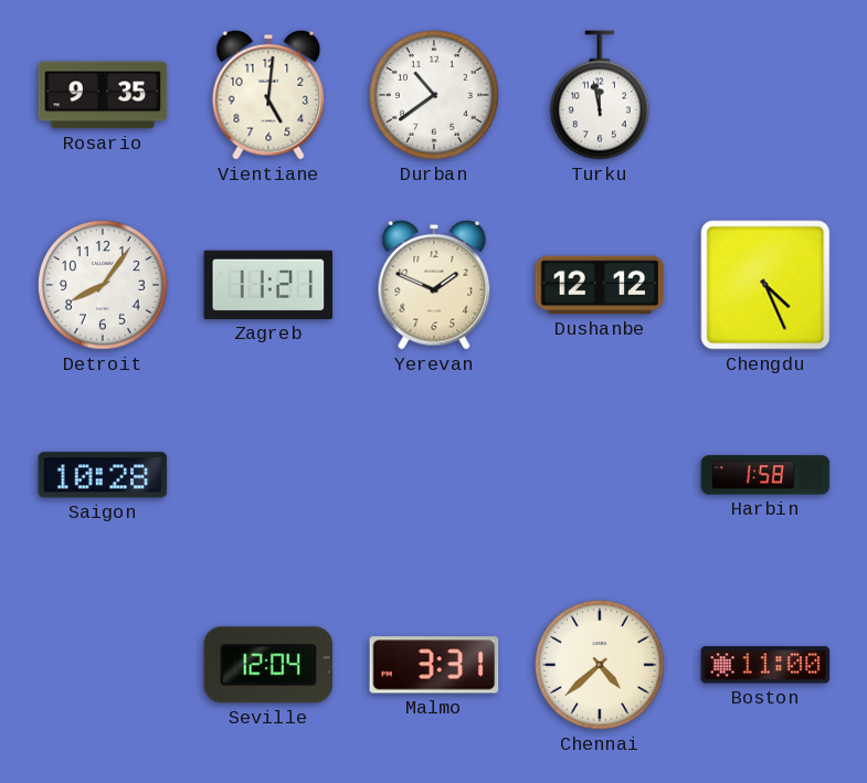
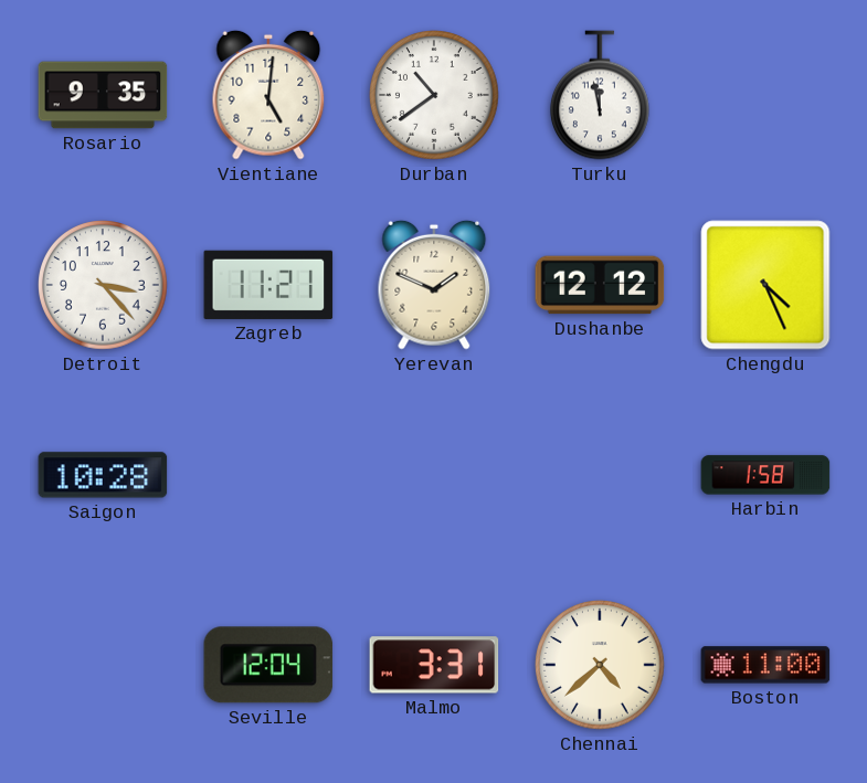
Detroit: 8:06 -> 3:23
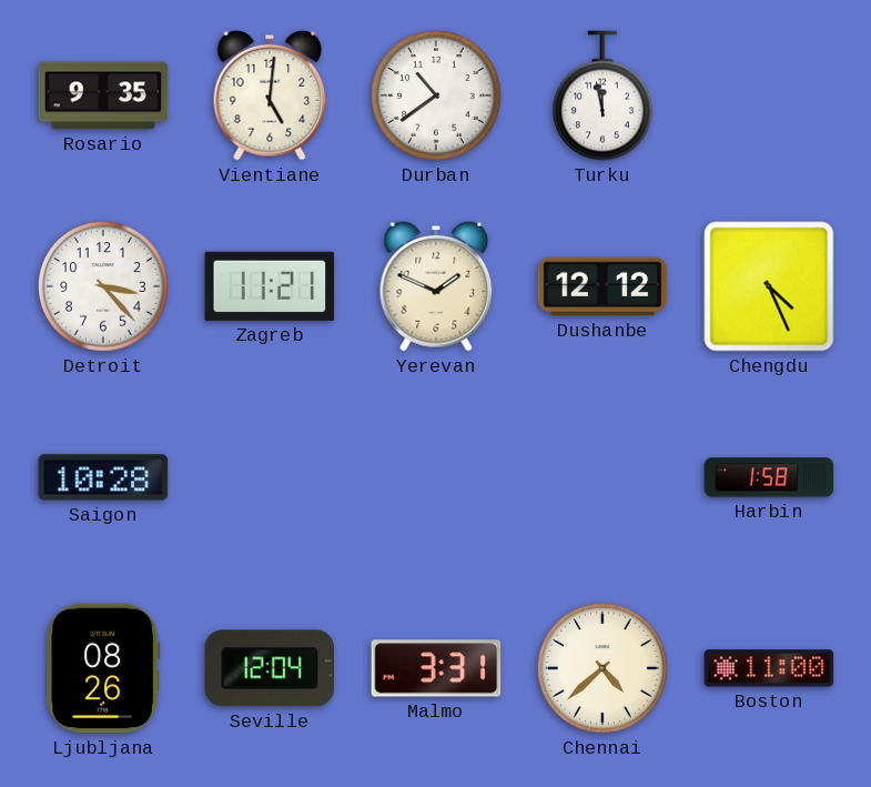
Ljubljana: none -> 08:26
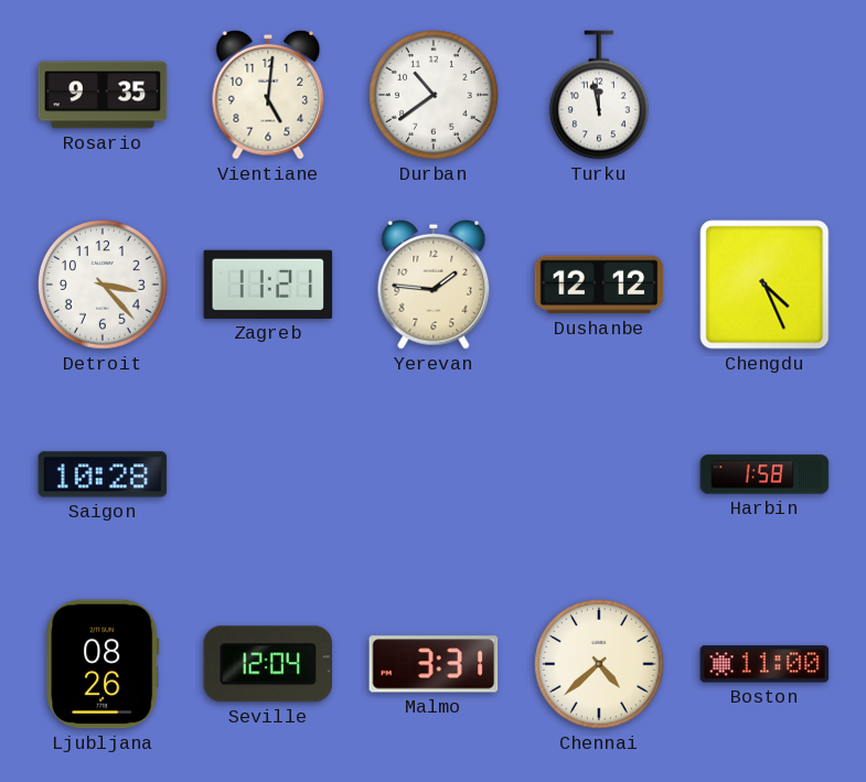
Yerevan: 1:49 -> 1:46
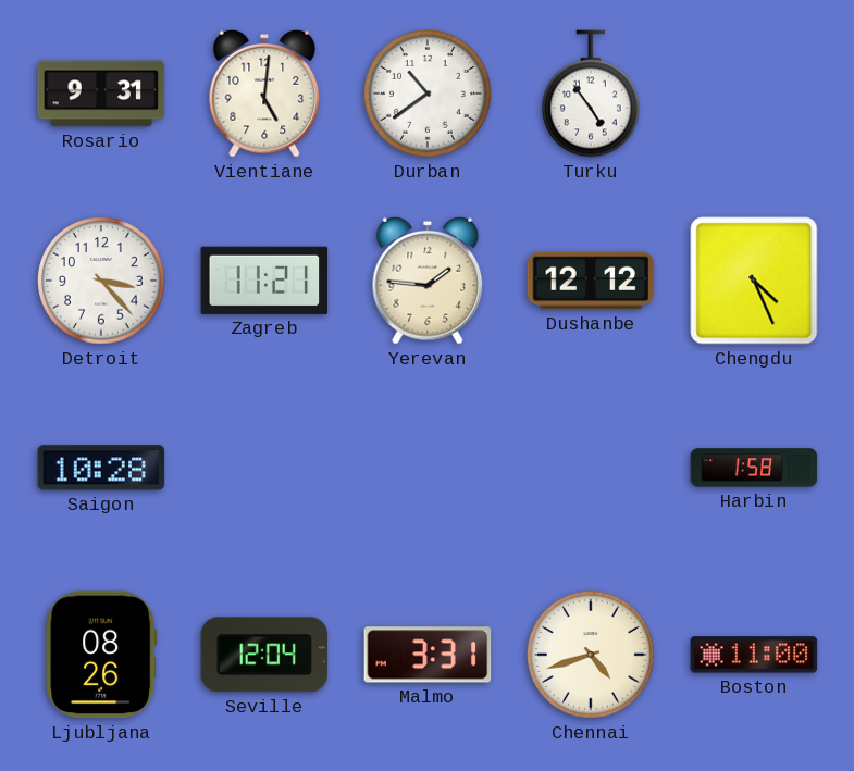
Rosario: 9:35 -> 9:31
Turku: 11:58 -> 4:54
Chennai: 4:38 -> 4:42
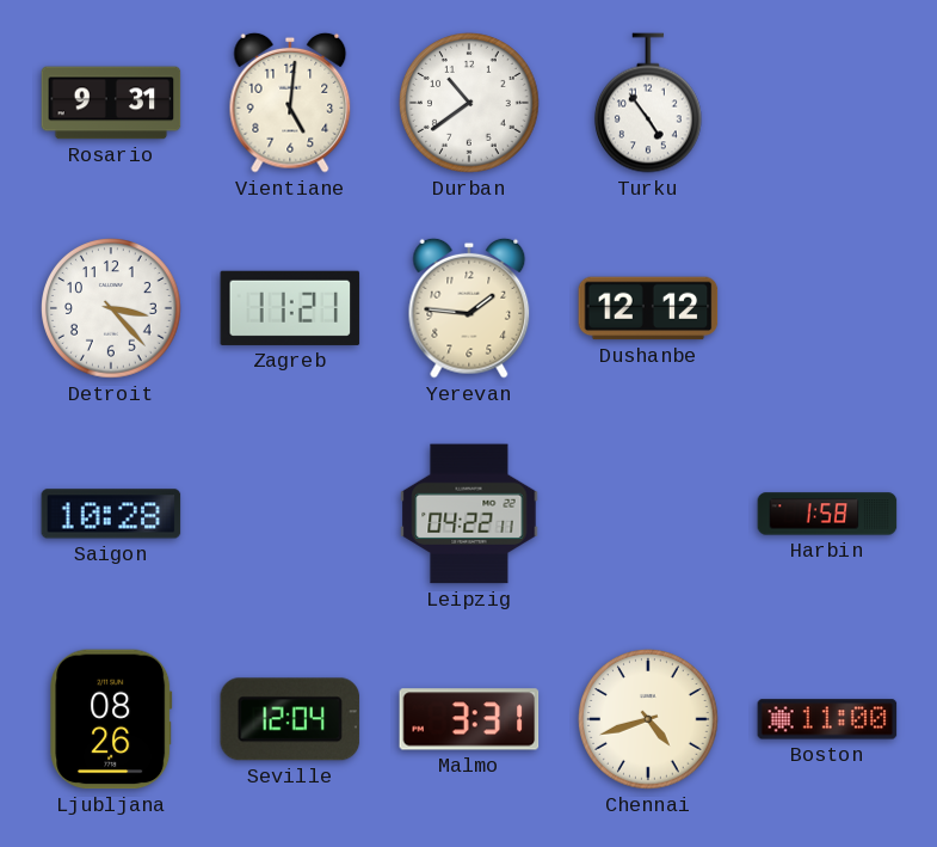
Chengdu: 4:26 -> none
Leipzig: none -> 04:22
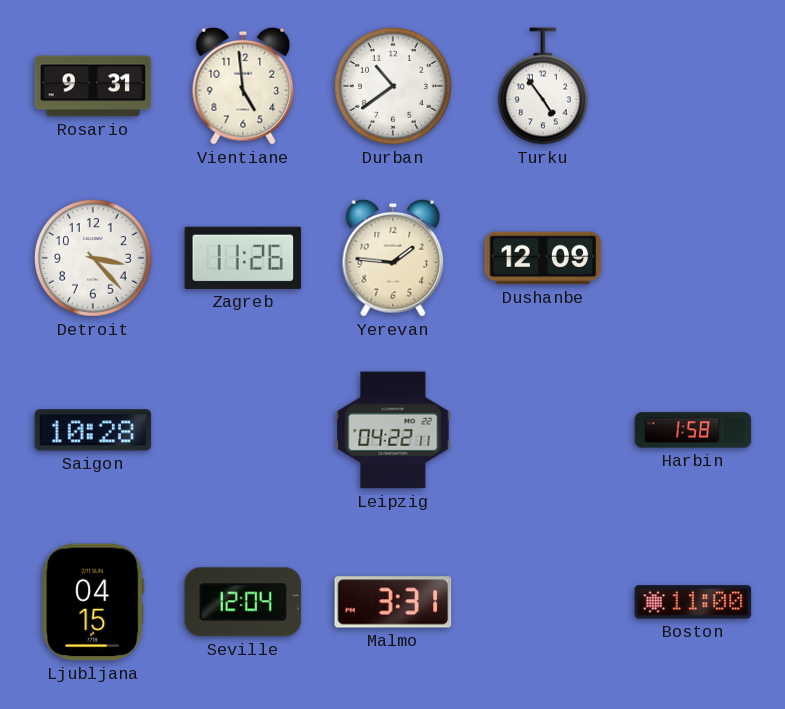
Vientiane: 5:01 -> 4:59
Zagreb: 11:21 -> 11:26
Dushanbe: 12:12 -> 12:09
Ljubljana: 08:26 -> 04:15
Chennai: 4:42 -> none
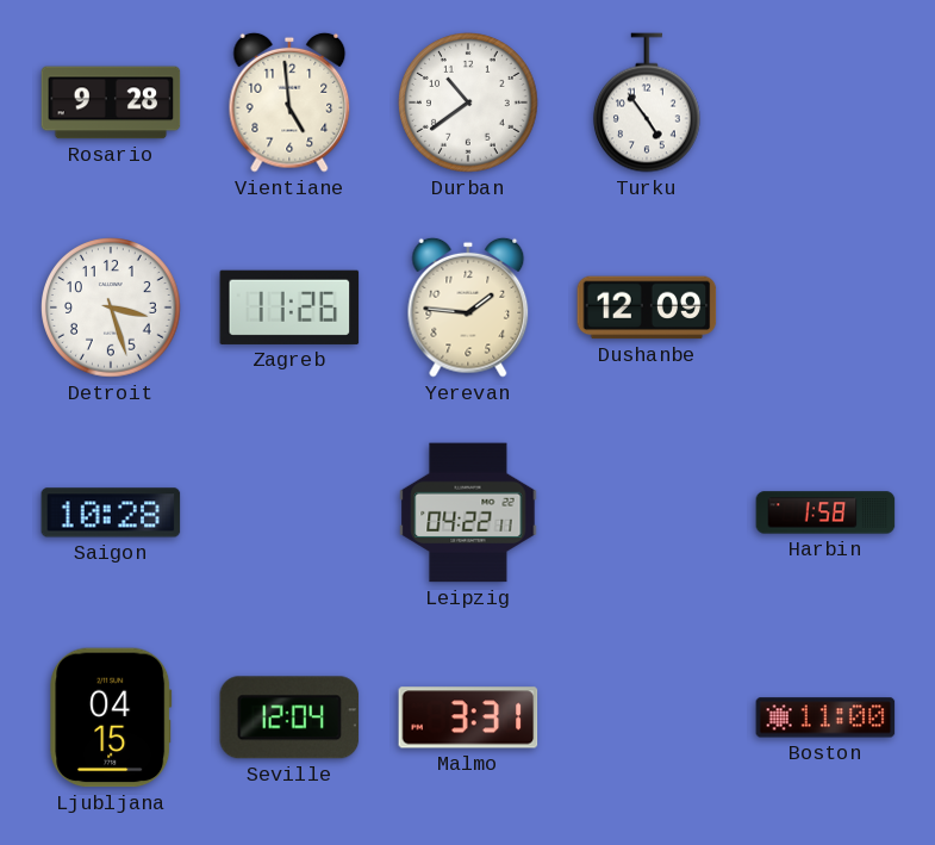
Rosario: 9:31 -> 9:28
Detroit: 3:23 -> 3:27
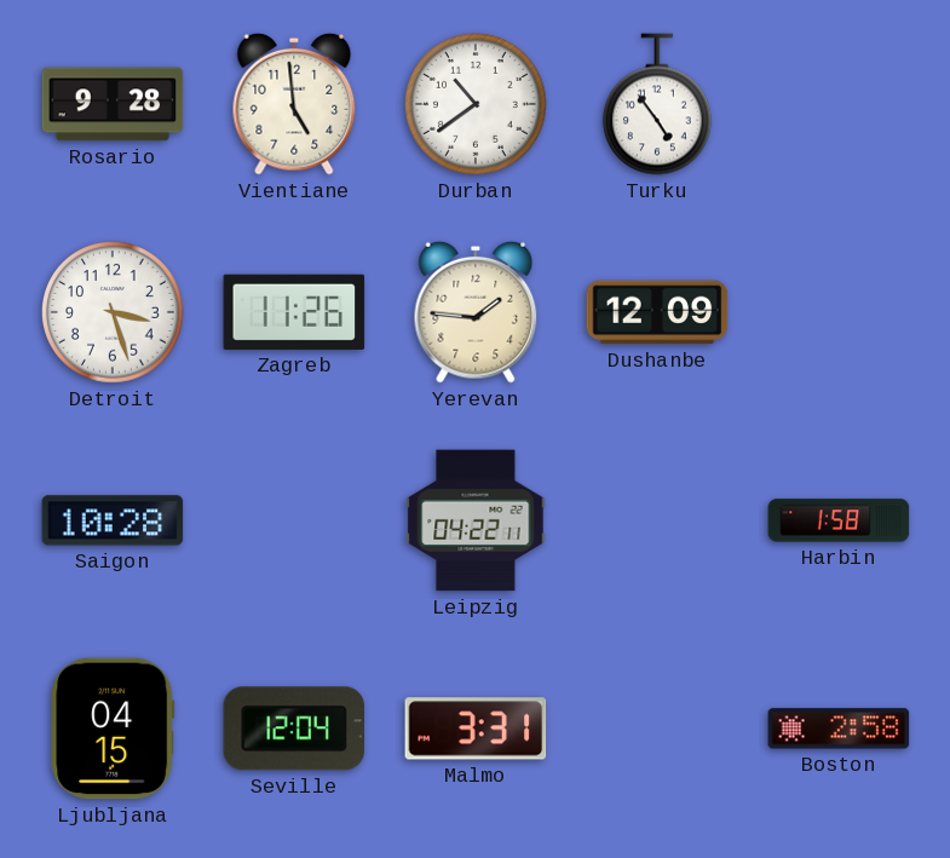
Boston: 11:00 -> 2:58
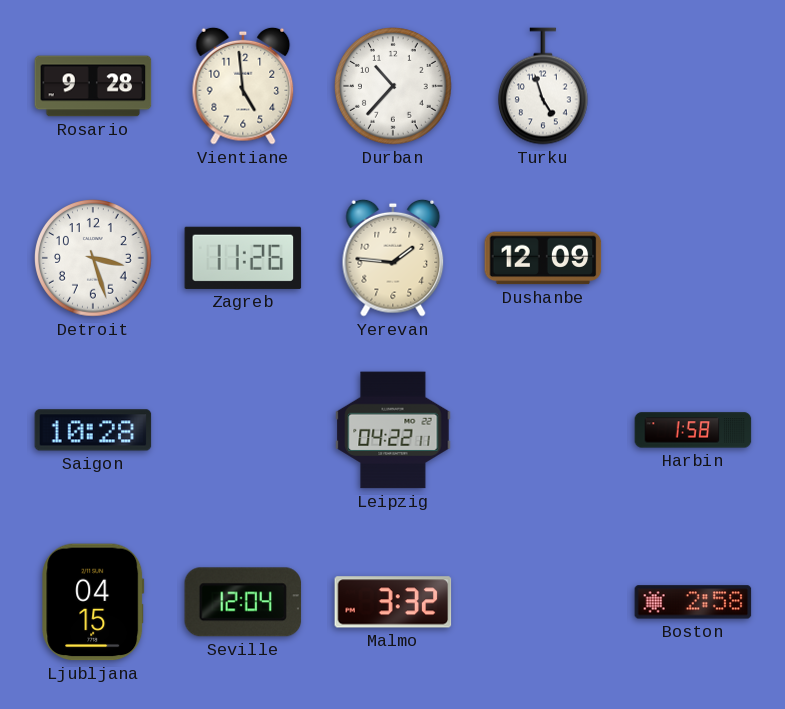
Durban: 10:39 -> 10:37
Turku: 4:54 -> 4:57
Malmo: 3:31 -> 3:32
